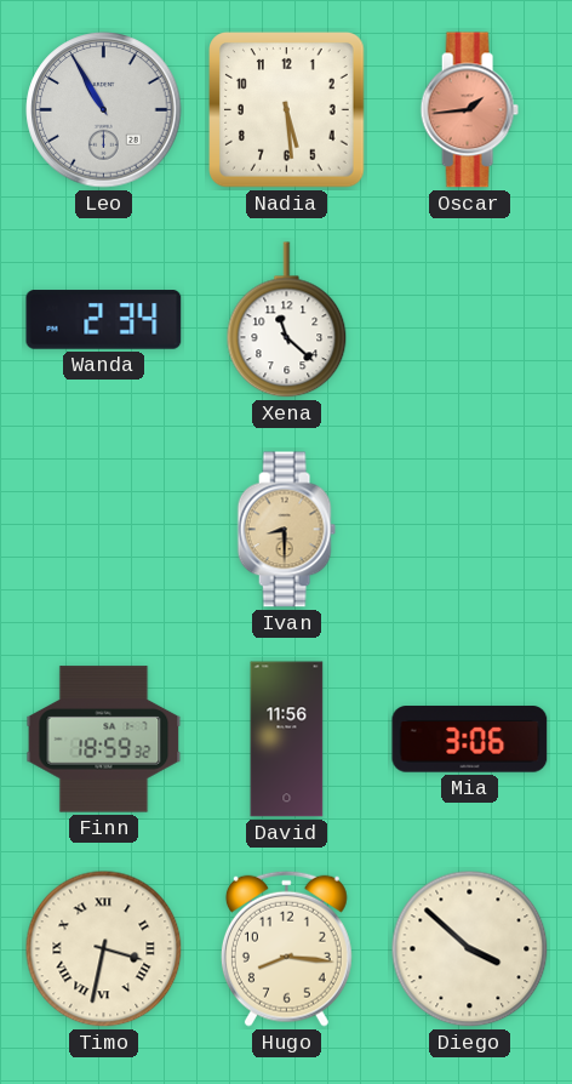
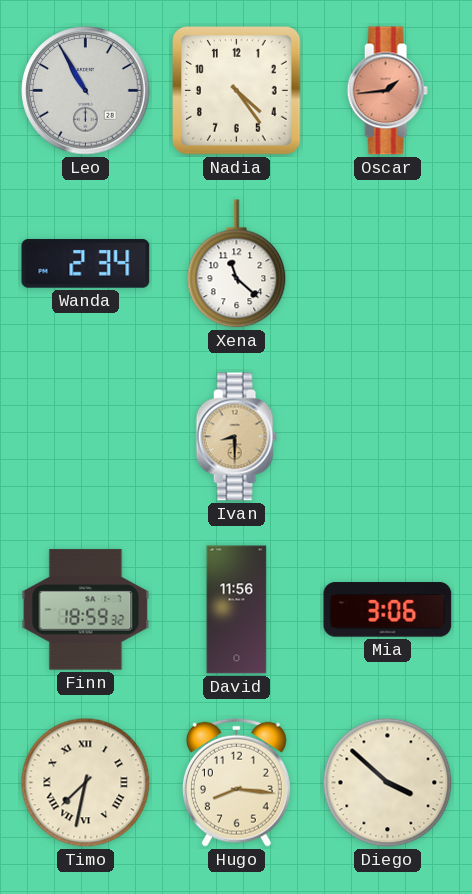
Nadia: 5:29 -> 4:24
Timo: 3:32 -> 7:32
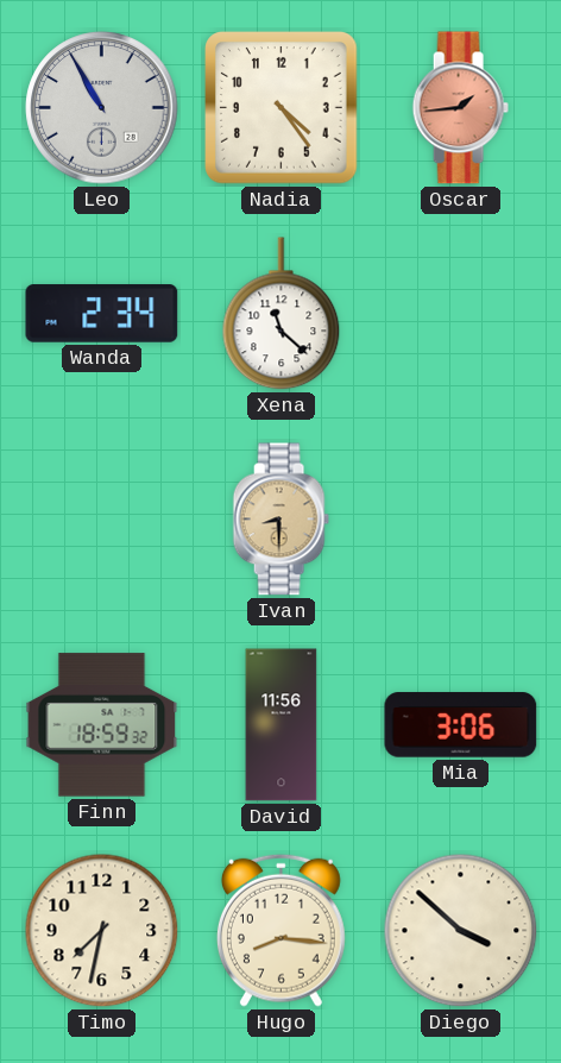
Timo numerals: Roman -> Arabic
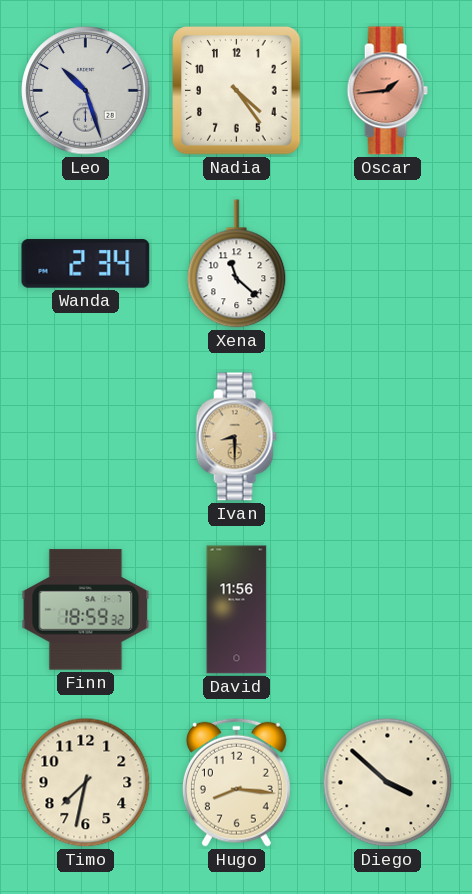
Leo: 10:55 -> 10:27
Mia: 3:06 -> none
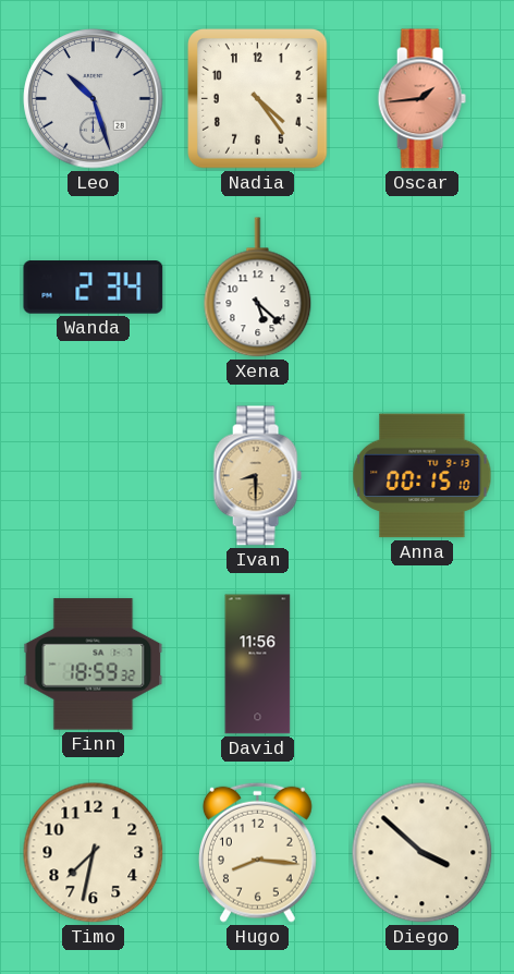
Xena: 11:22 -> 5:22
Anna: none -> 00:15
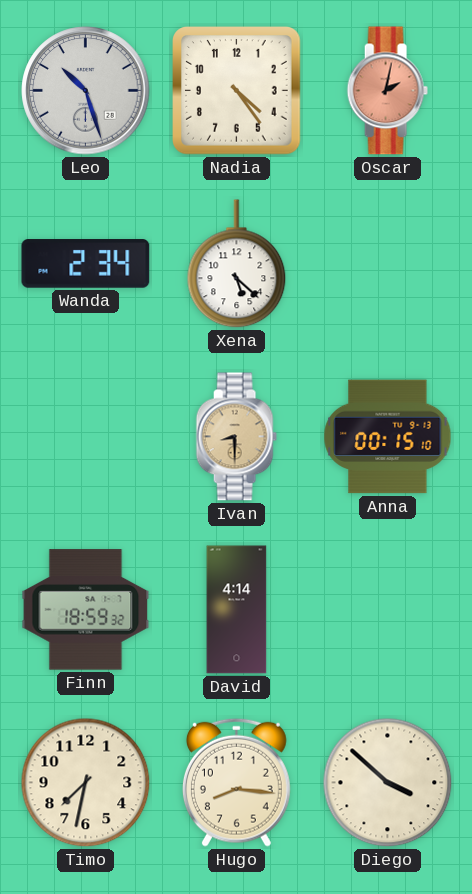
Oscar: 1:44 -> 2:02
David: 11:56 -> 4:14
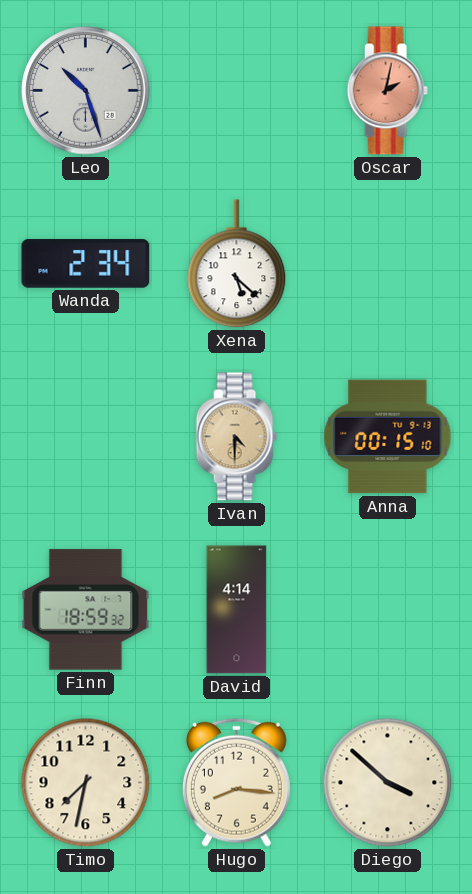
Nadia: 4:24 -> none
Ivan: 8:30 -> 4:30
